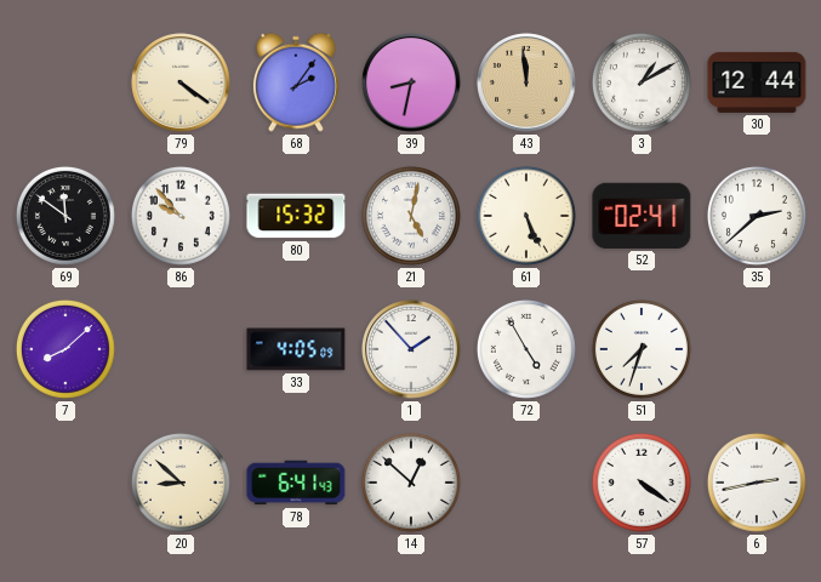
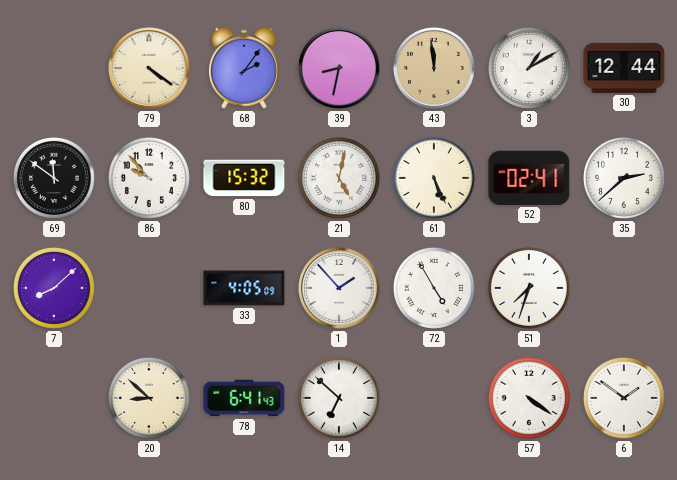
14: 12:52 -> 6:52
6: 2:43 -> 1:51
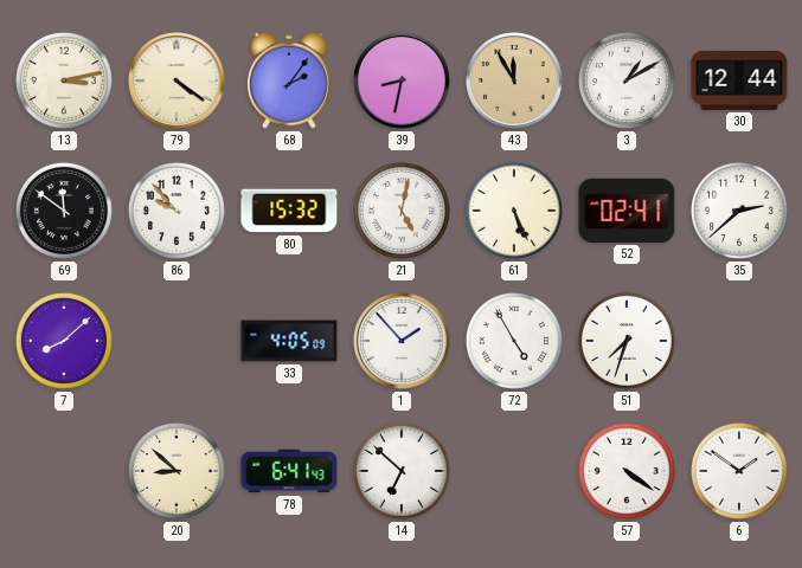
13: none -> 3:13
43: 11:59 -> 11:55
